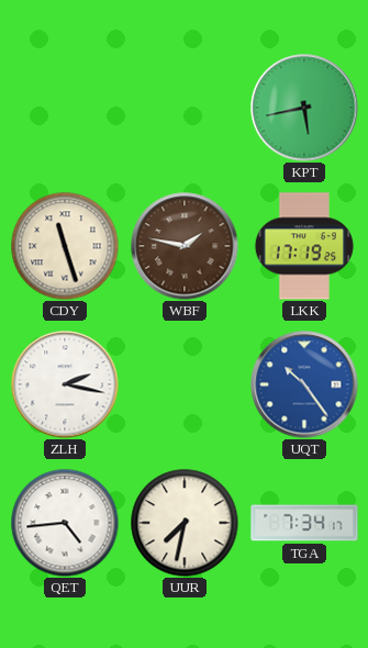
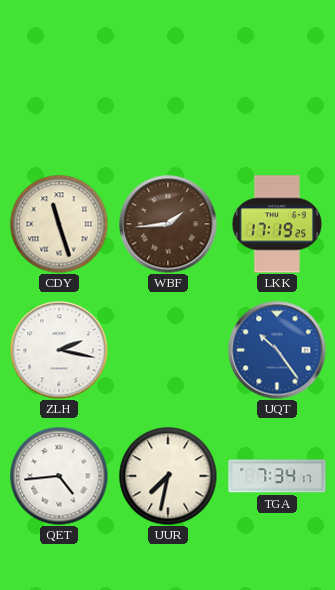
KPT: 5:43 -> none
WBF: 1:47 -> 1:44
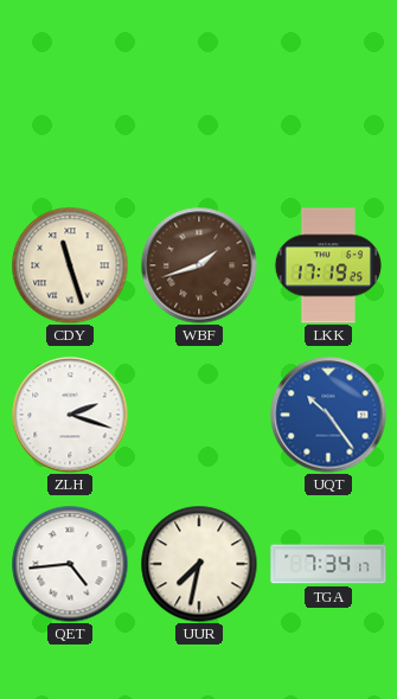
WBF: 1:44 -> 1:42
ZLH: 2:17 -> 2:18
